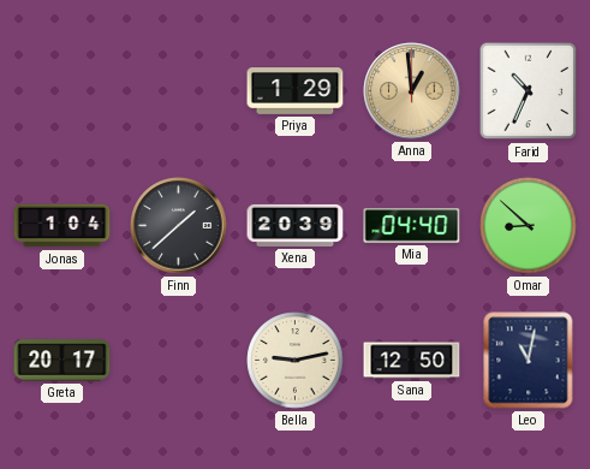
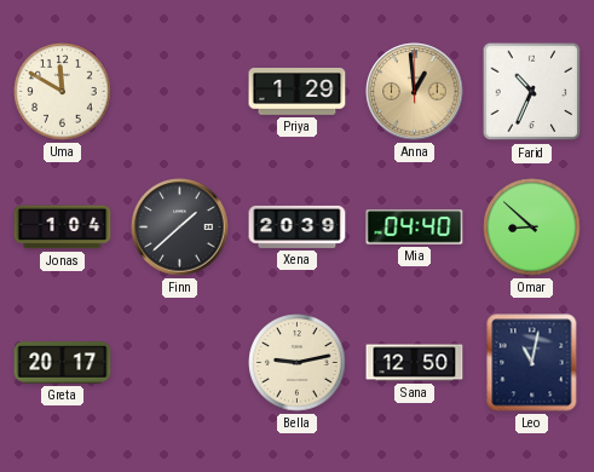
Uma: none -> 11:50
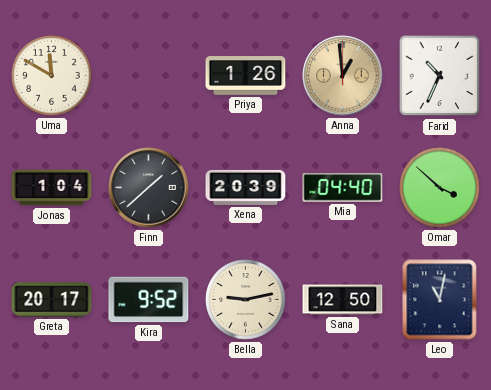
Priya: 1:29 -> 1:26
Omar: 8:52 -> 3:52
Kira: none -> 9:52
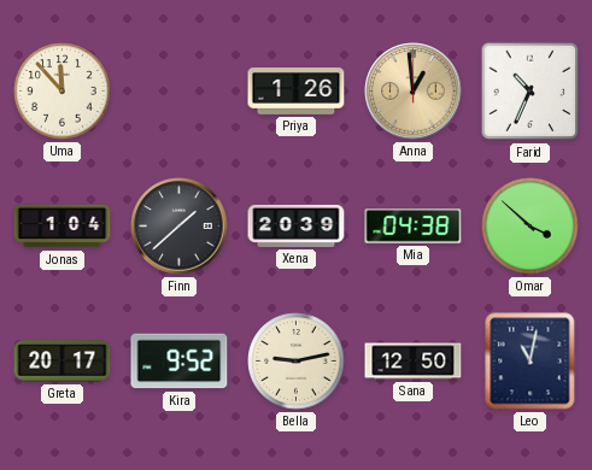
Uma: 11:50 -> 11:53
Mia: 04:40 -> 04:38
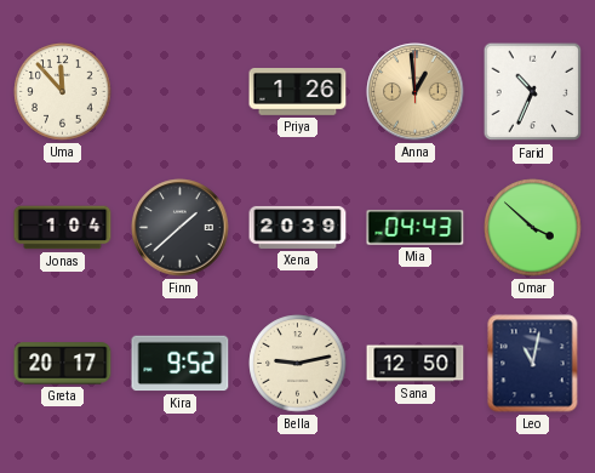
Mia: 04:38 -> 04:43
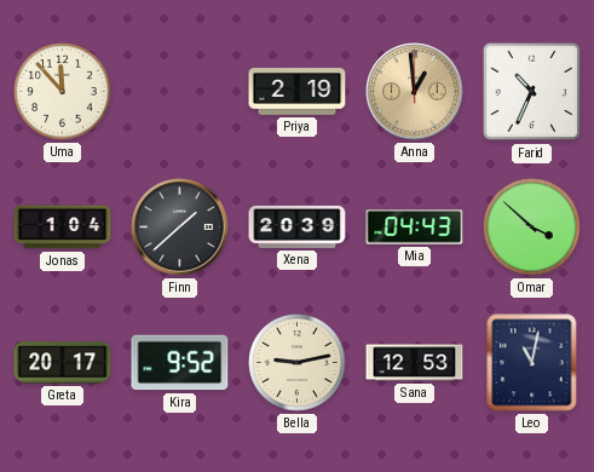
Priya: 1:26 -> 2:19
Sana: 12:50 -> 12:53
